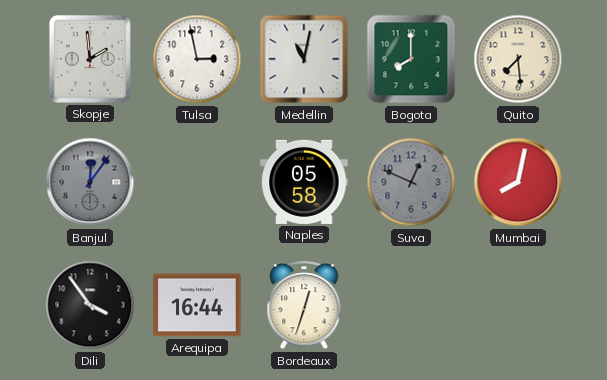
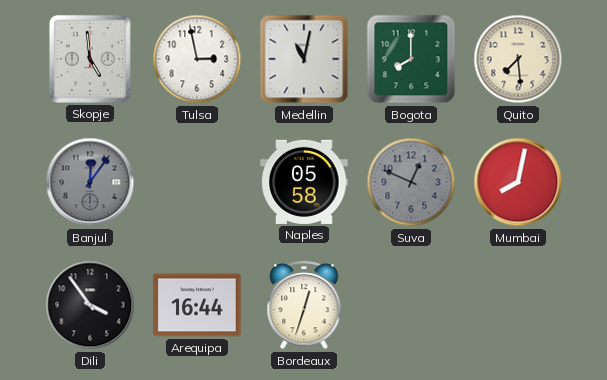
Skopje: 1:59 -> 4:59
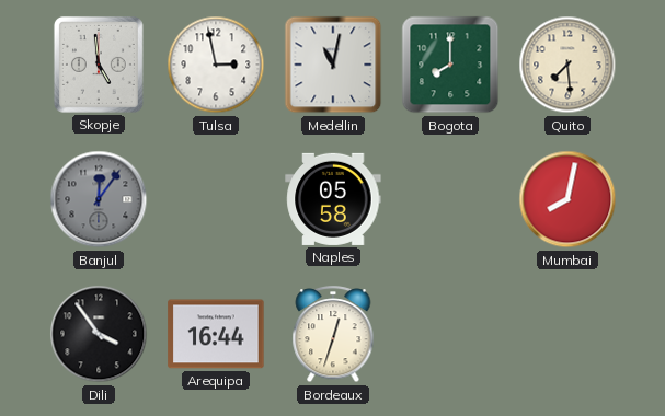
Suva: 12:49 -> none
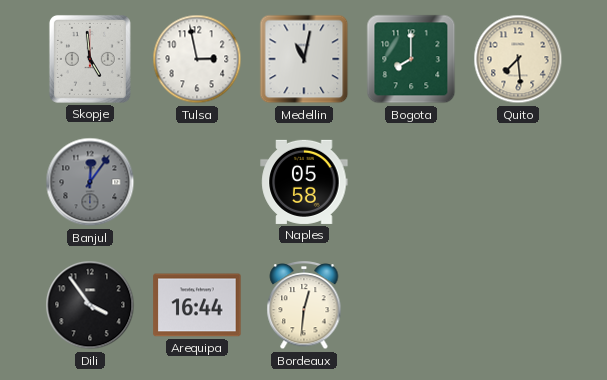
Mumbai: 8:02 -> none
Bordeaux: 12:33 -> 12:31
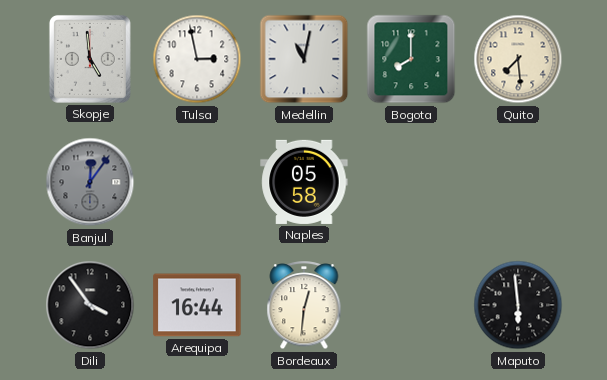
Maputo: none -> 5:59
